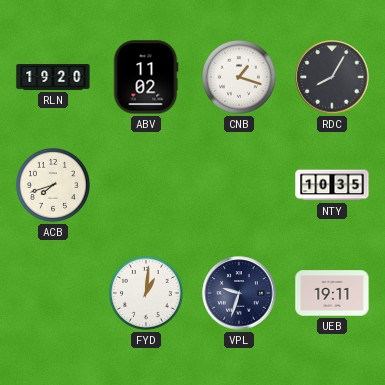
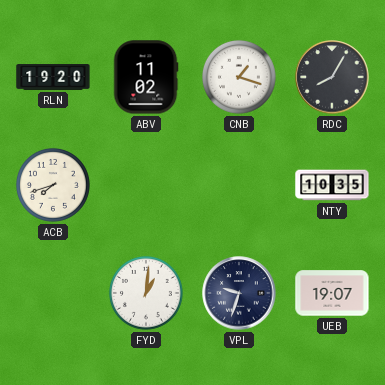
UEB: 19:11 -> 19:07
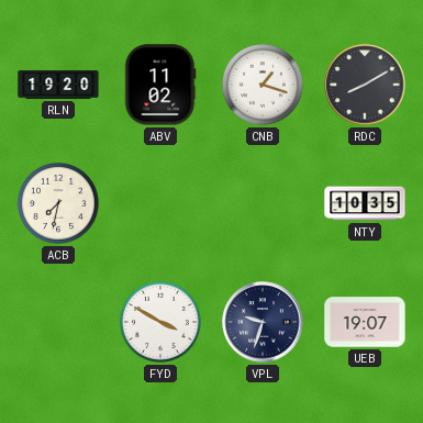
RDC: 8:05 -> 8:10
ACB: 7:42 -> 7:32
FYD: 1:01 -> 3:50
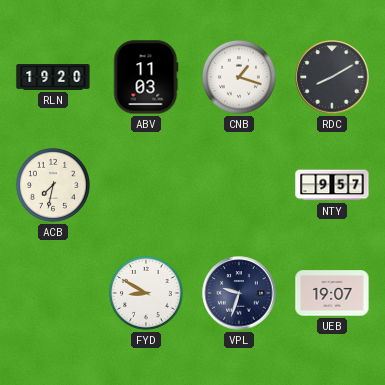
ABV: 11:02 -> 11:03
NTY: 10:35 -> 9:57
FYD: 3:50 -> 8:50
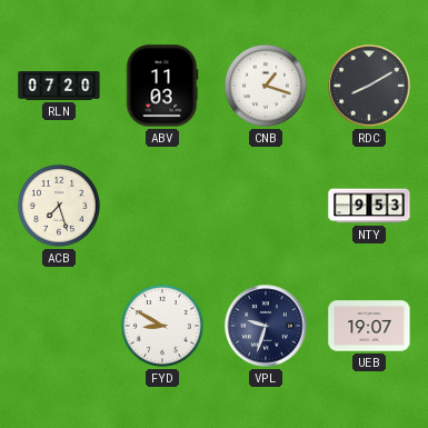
RLN: 19:20 -> 07:20
ACB: 7:32 -> 7:27
NTY: 9:57 -> 9:53
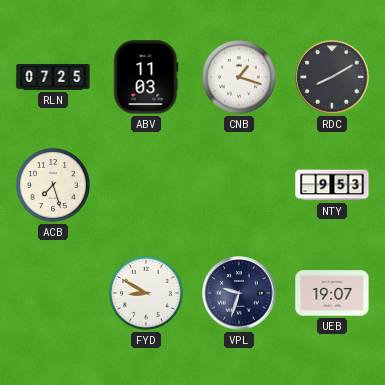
RLN: 07:20 -> 07:25
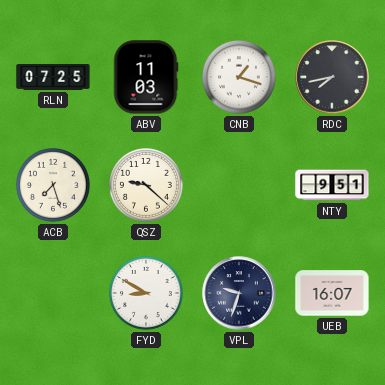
RDC: 8:10 -> 7:43
QSZ: none -> 9:22
NTY: 9:53 -> 9:51
UEB: 19:07 -> 16:07
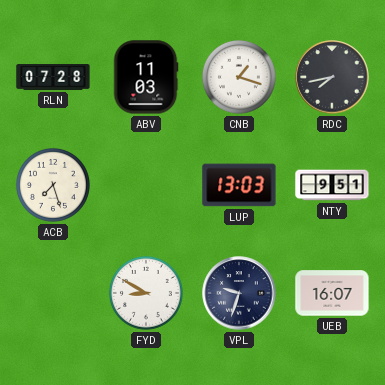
RLN: 07:25 -> 07:28
QSZ: 9:22 -> none
LUP: none -> 13:03
